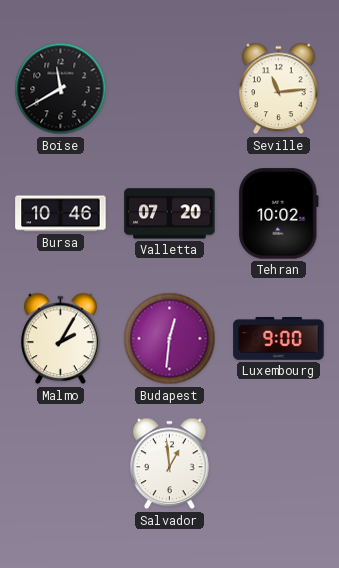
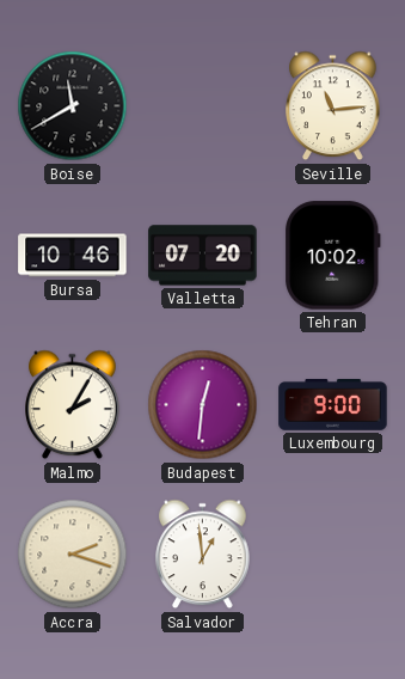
Accra: none -> 2:18
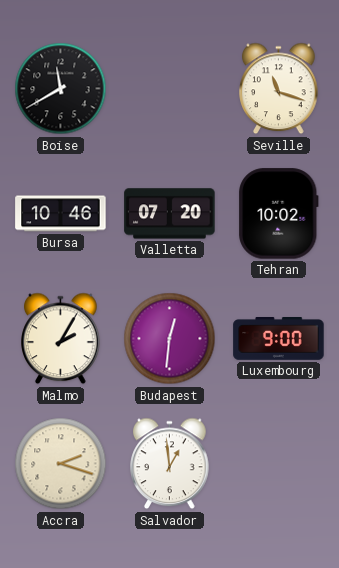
Seville: 11:14 -> 11:18
